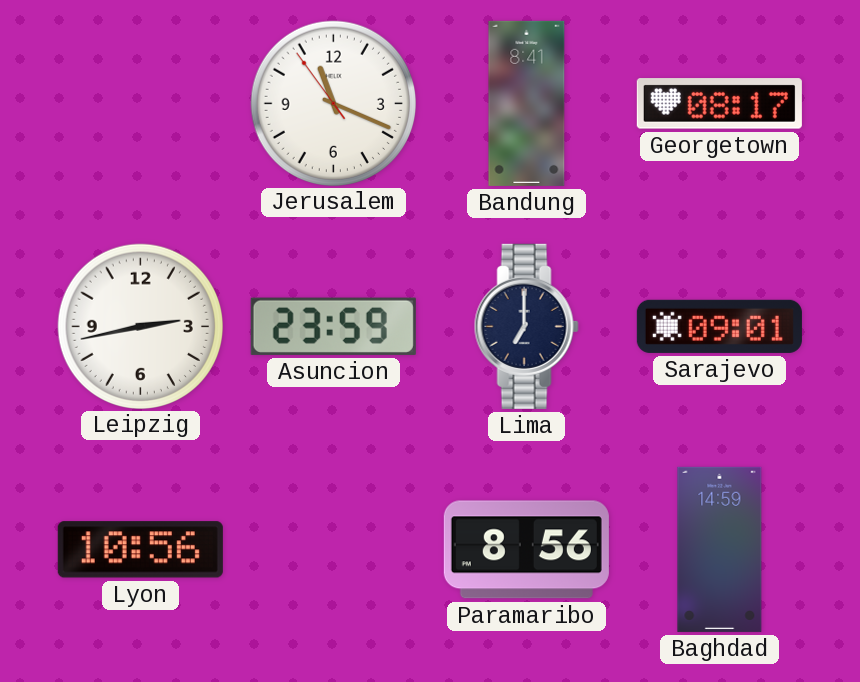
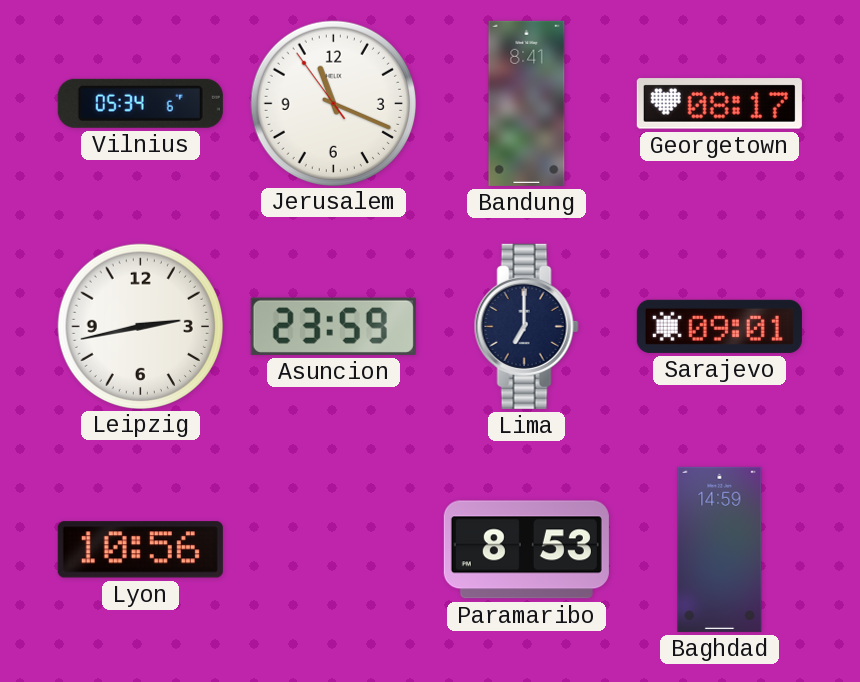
Vilnius: none -> 05:34
Paramaribo: 8:56 -> 8:53
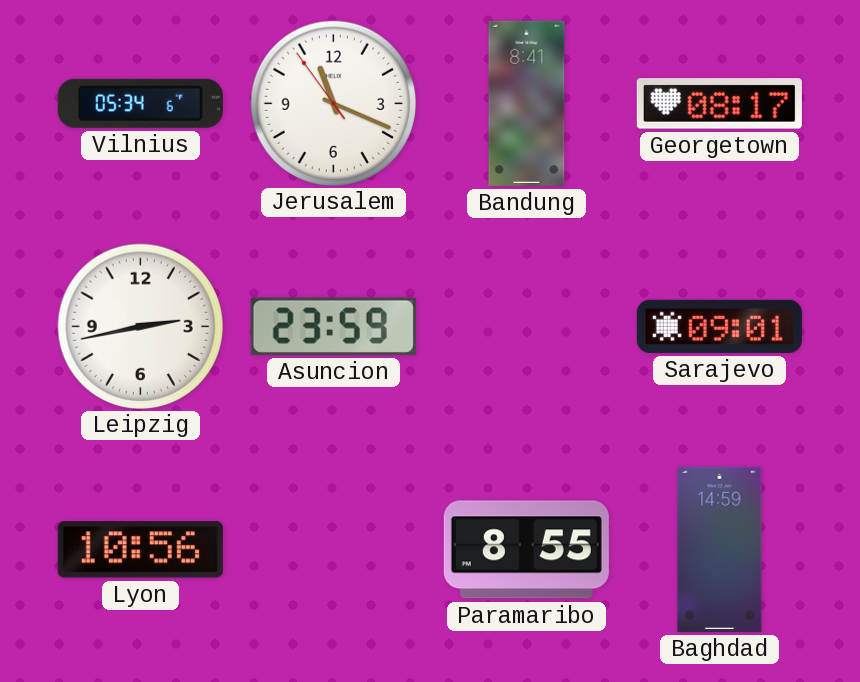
Lima: 7:00 -> none
Paramaribo: 8:53 -> 8:55
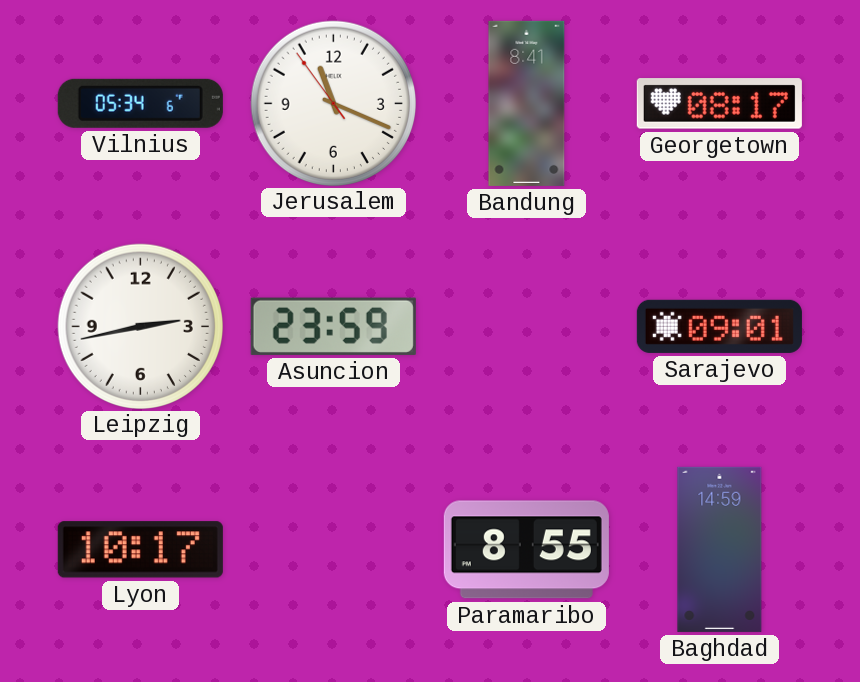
Lyon: 10:56 -> 10:17
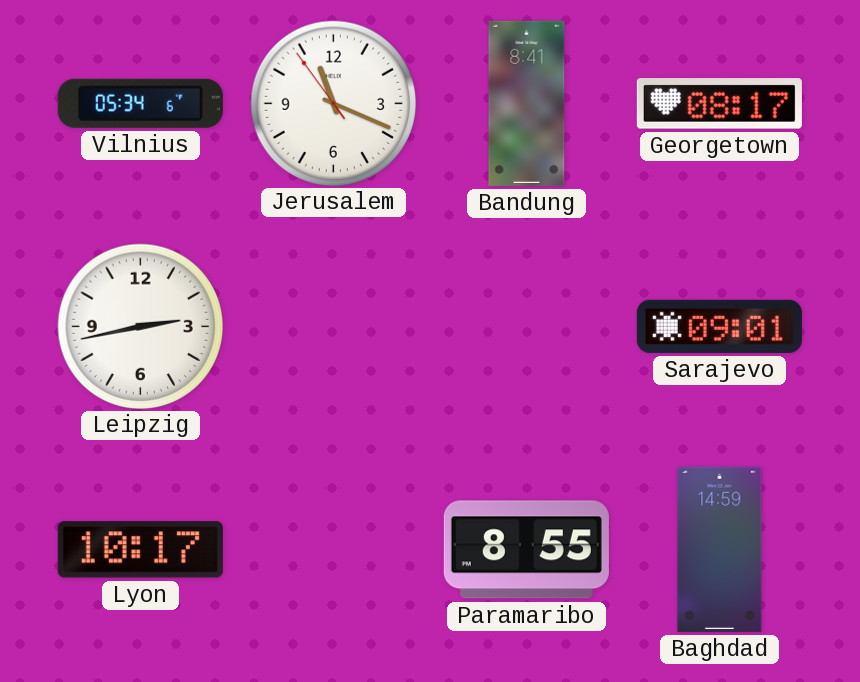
Asuncion: 23:59 -> none
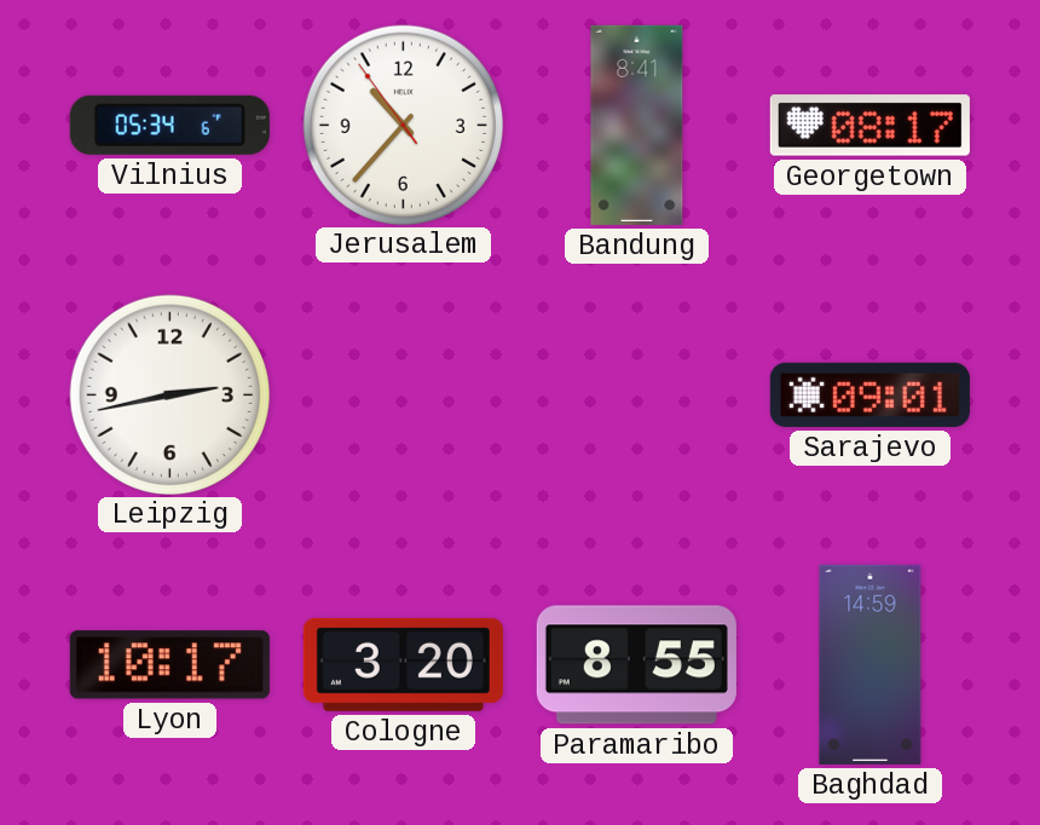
Jerusalem: 11:18 -> 10:36
Cologne: none -> 3:20
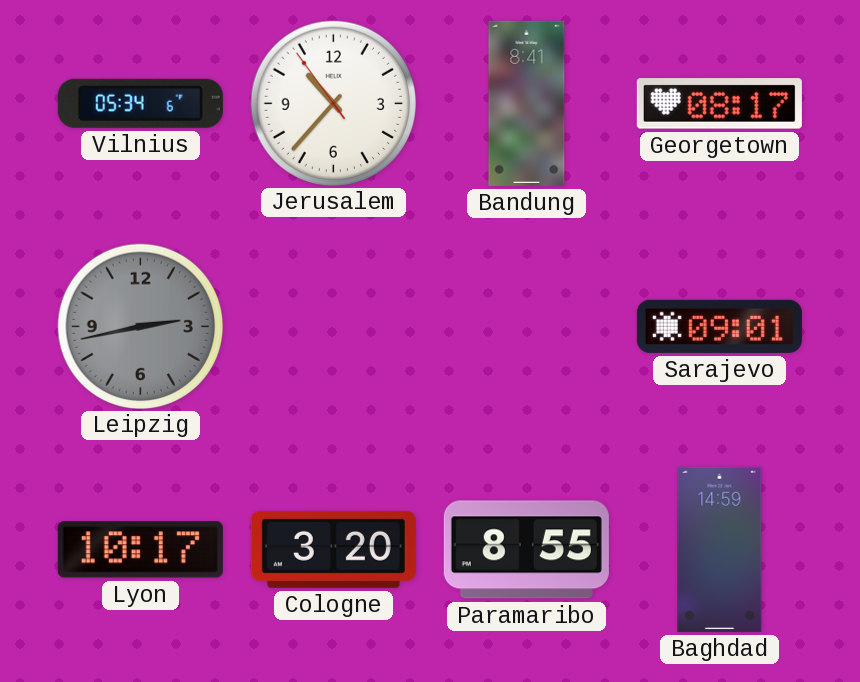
Leipzig dial: white -> grey
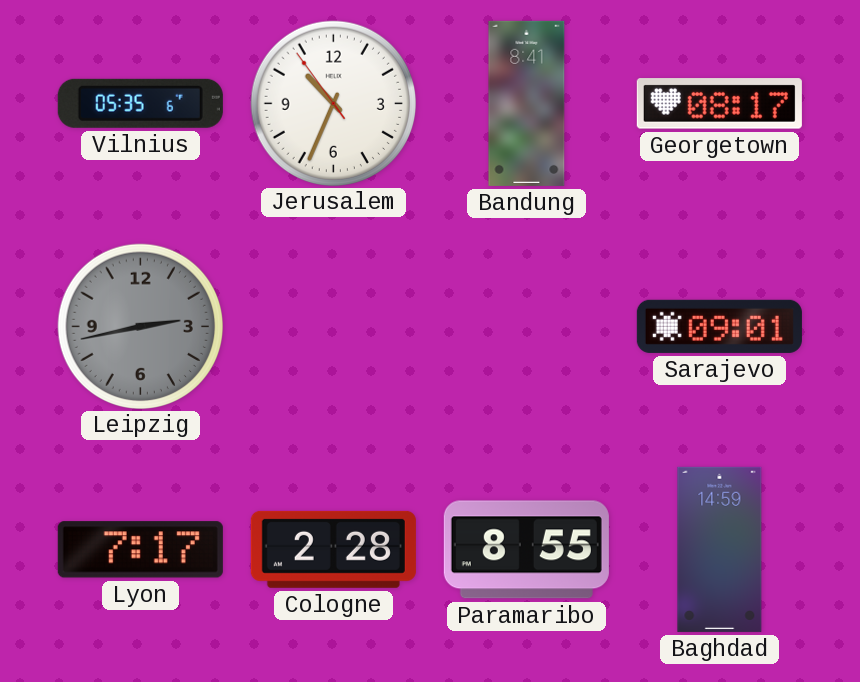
Vilnius: 05:34 -> 05:35
Jerusalem: 10:36 -> 10:33
Lyon: 10:17 -> 7:17
Cologne: 3:20 -> 2:28
